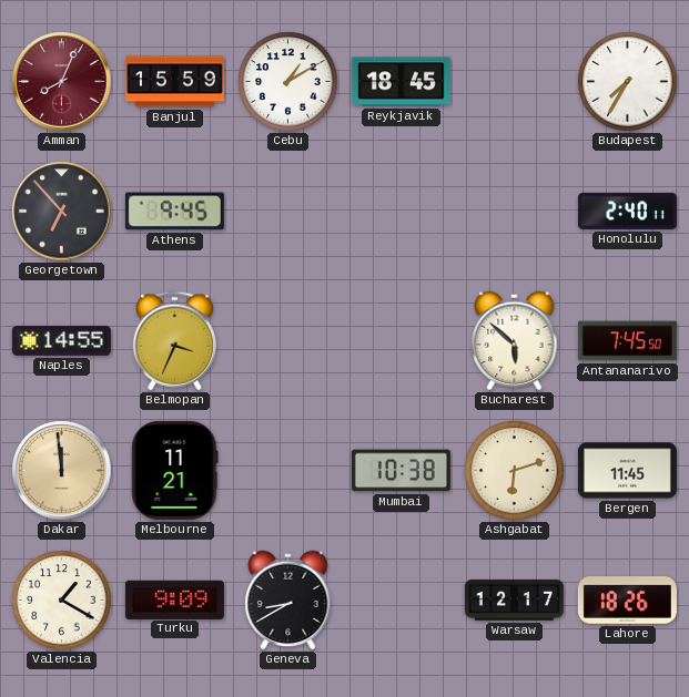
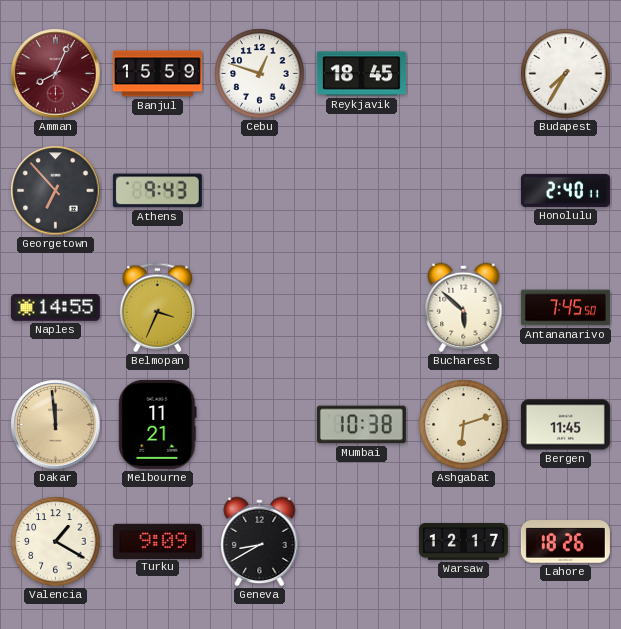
Cebu: 1:10 -> 12:48
Athens: 9:45 -> 9:43
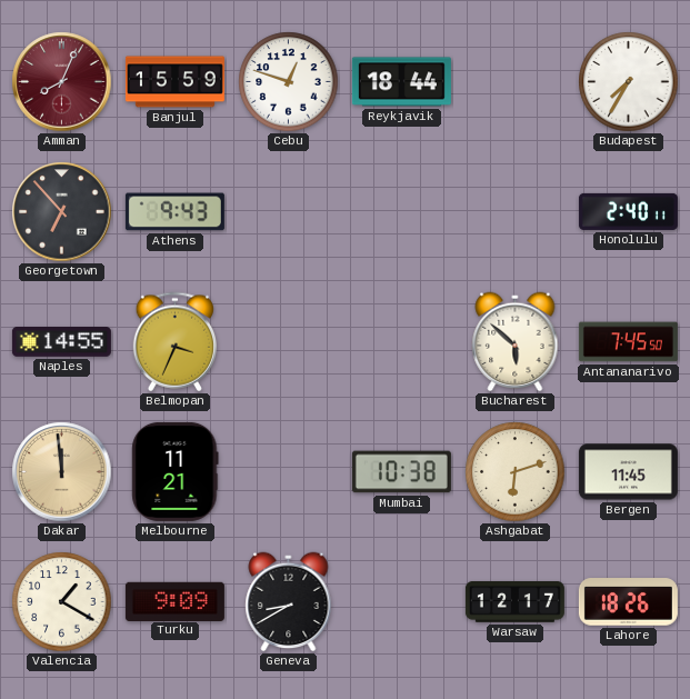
Reykjavik: 18:45 -> 18:44
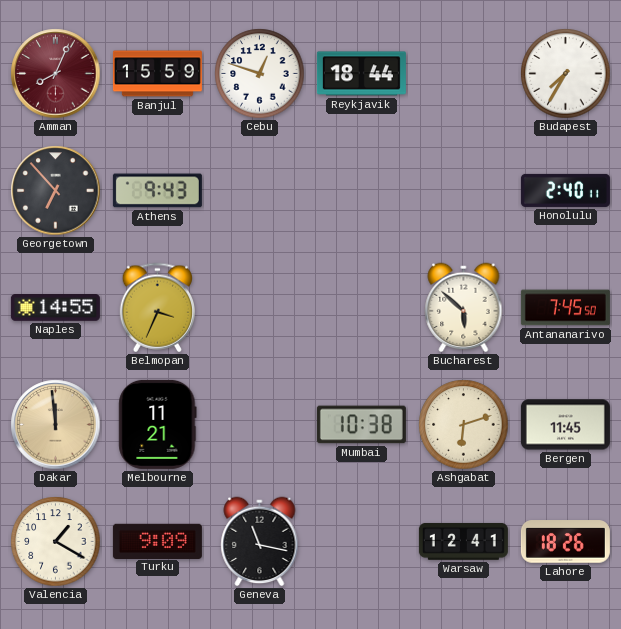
Geneva: 8:40 -> 11:17
Warsaw: 12:17 -> 12:41
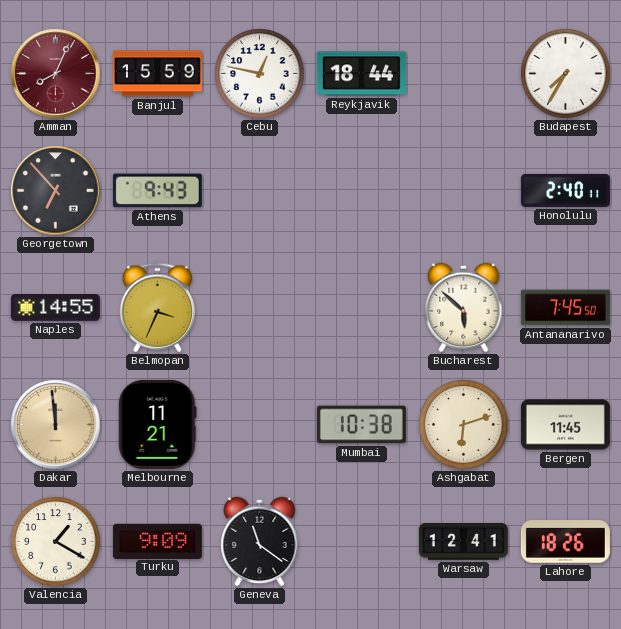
Cebu: 12:48 -> 12:47
Geneva: 11:17 -> 11:21
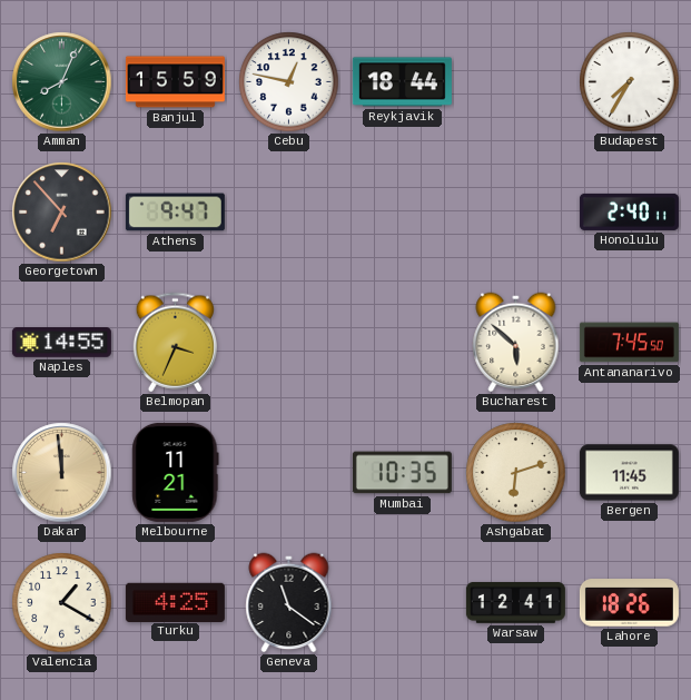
Amman dial: burgundy -> green
Athens: 9:43 -> 9:47
Mumbai: 10:38 -> 10:35
Turku: 9:09 -> 4:25
